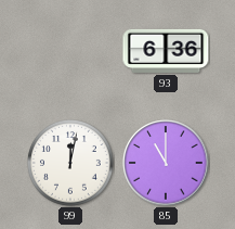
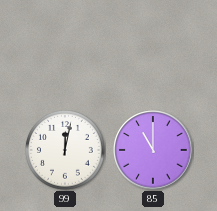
93: 6:36 -> none
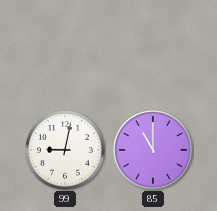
99: 12:02 -> 9:02
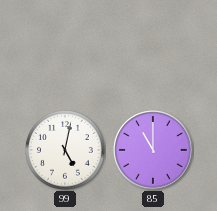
99: 9:02 -> 5:02
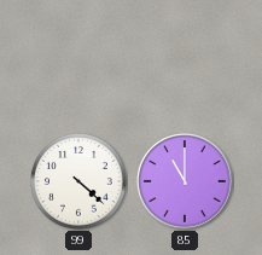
99: 5:02 -> 4:22
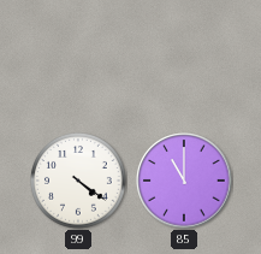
99: 4:22 -> 4:21
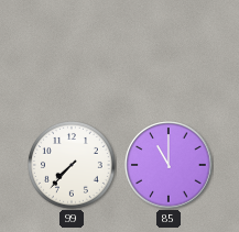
99: 4:21 -> 7:37
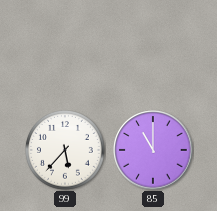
99: 7:37 -> 5:37
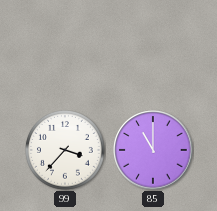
99: 5:37 -> 3:37
